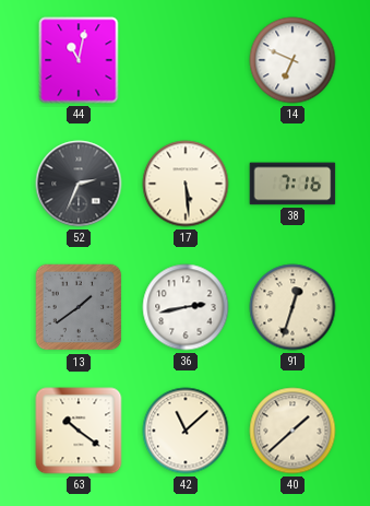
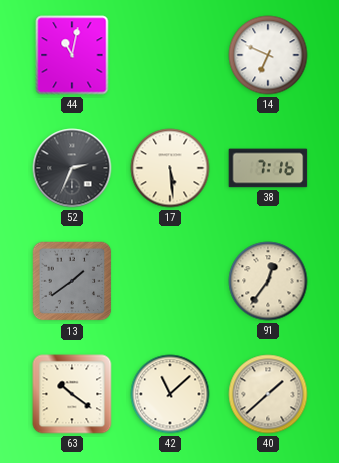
36: 2:43 -> none
91: 12:33 -> 12:36
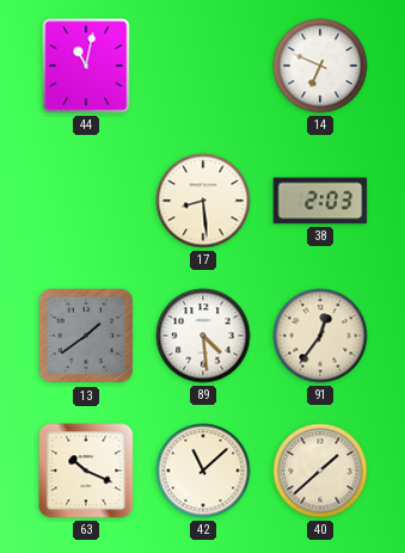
52: 2:34 -> none
17: 5:29 -> 8:29
38: 7:16 -> 2:03
89: none -> 4:29
63: 10:21 -> 10:19
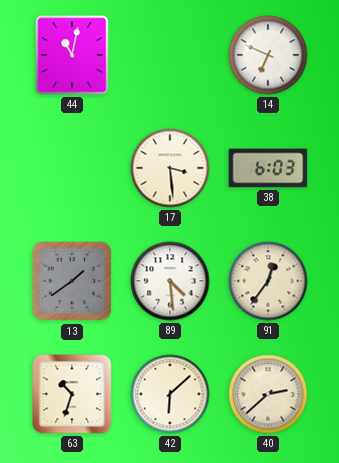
17: 8:29 -> 3:29
38: 2:03 -> 6:03
63: 10:19 -> 10:33
42: 11:08 -> 6:08
40: 1:38 -> 2:38
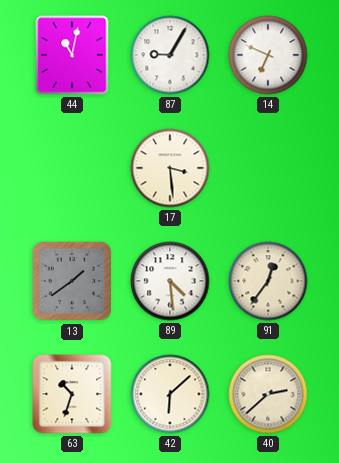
87: none -> 9:05
38: 6:03 -> none
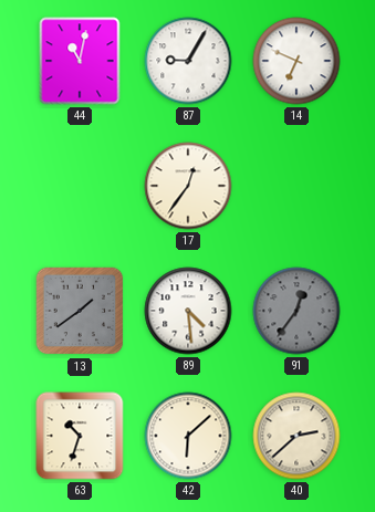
17: 3:29 -> 12:36
91 dial: cream -> grey
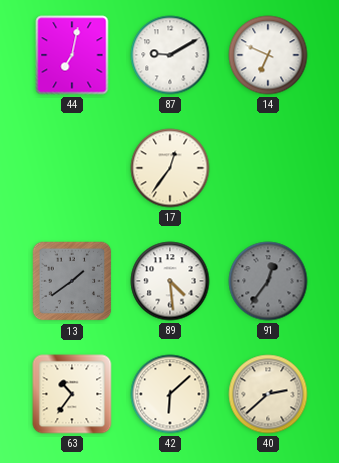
44: 11:02 -> 7:02
87: 9:05 -> 9:10
63: 10:33 -> 10:36
